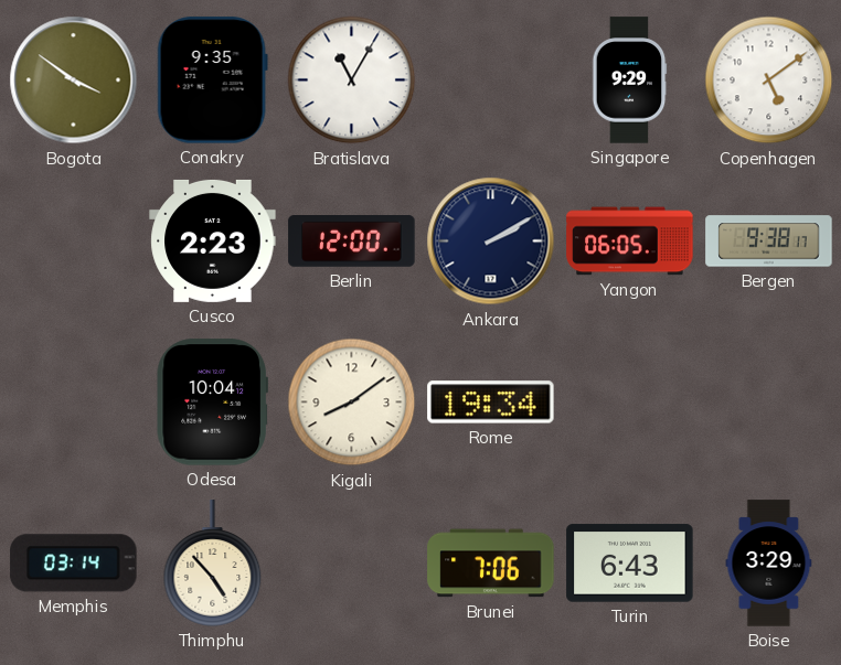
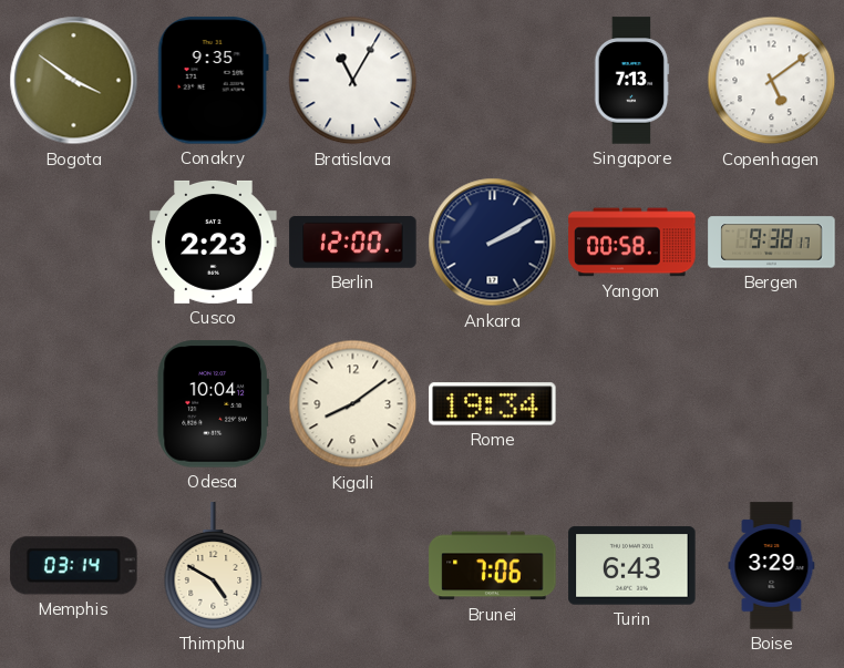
Singapore: 9:29 -> 7:13
Yangon: 06:05 -> 00:58
Thimphu: 4:53 -> 4:50
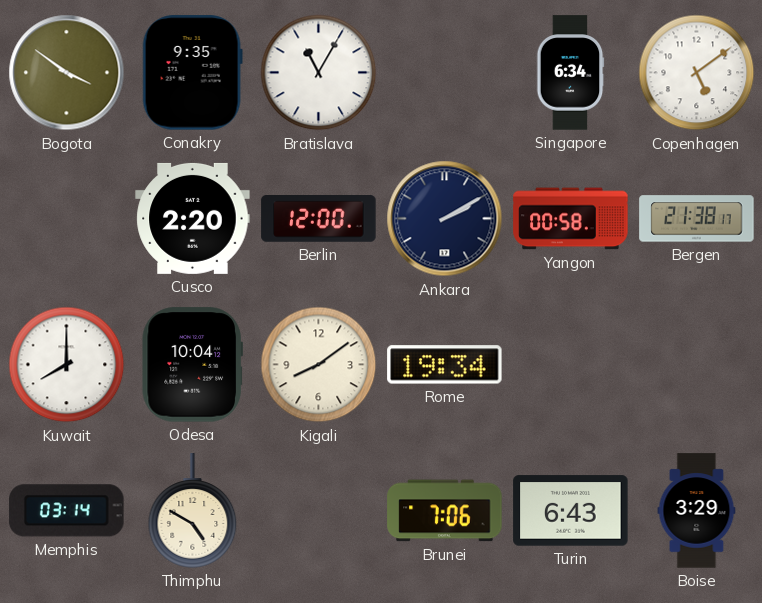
Singapore: 7:13 -> 6:34
Cusco: 2:23 -> 2:20
Bergen: 9:38 -> 21:38
Kuwait: none -> 8:00
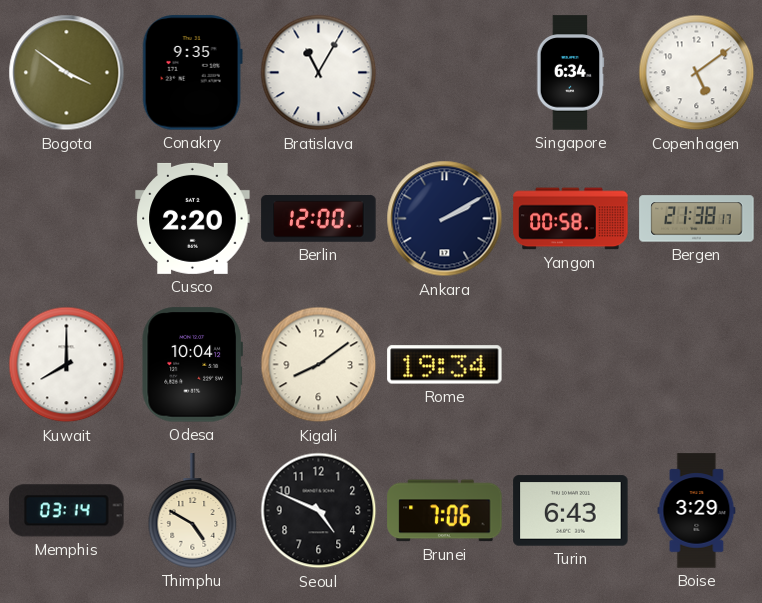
Seoul: none -> 4:49
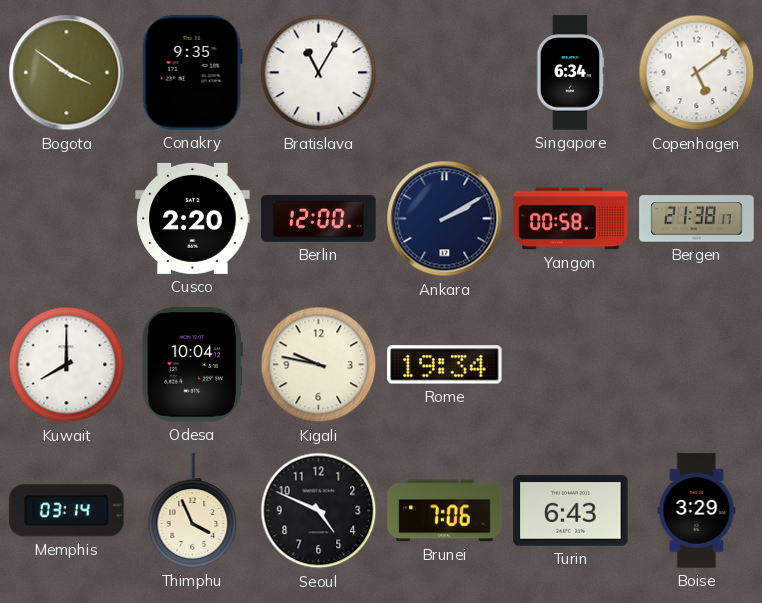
Kigali: 8:09 -> 9:47
Thimphu: 4:50 -> 3:56
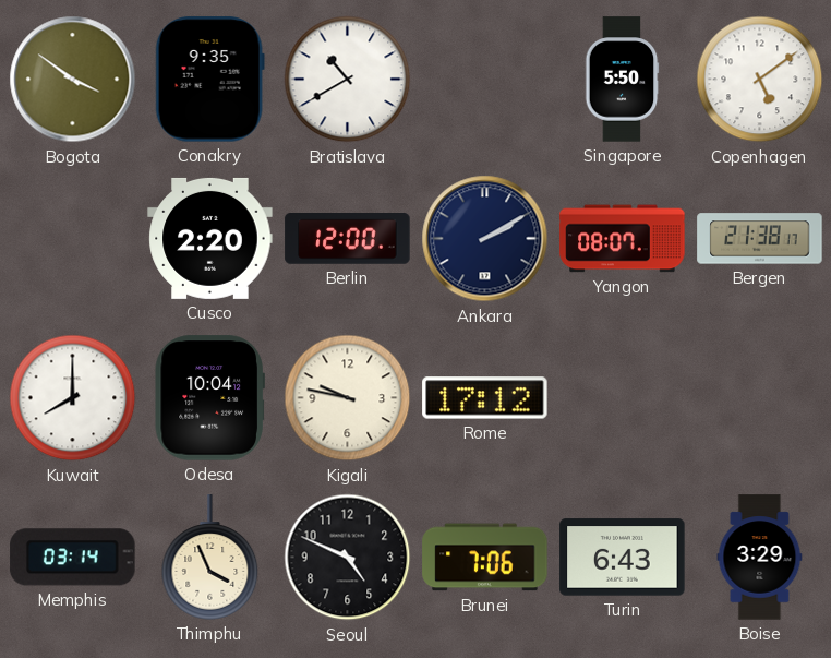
Bratislava: 11:05 -> 10:40
Singapore: 6:34 -> 5:50
Yangon: 00:58 -> 08:07
Rome: 19:34 -> 17:12
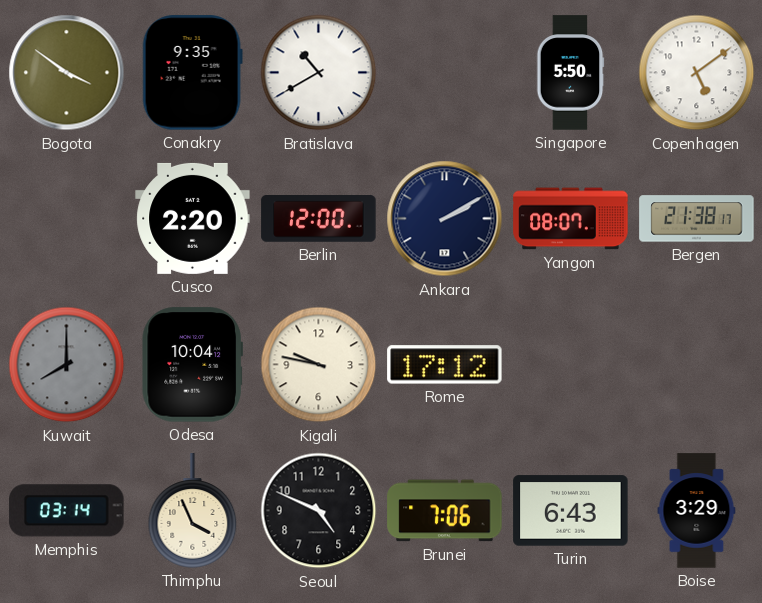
Kuwait dial: white -> grey
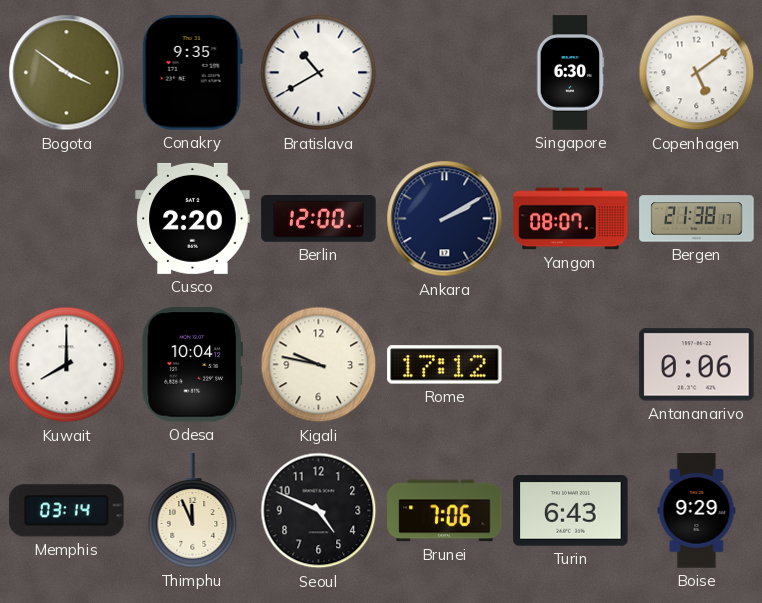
Singapore: 5:50 -> 6:30
Kuwait dial: grey -> white
Antananarivo: none -> 0:06
Thimphu: 3:56 -> 11:56
Boise: 3:29 -> 9:29
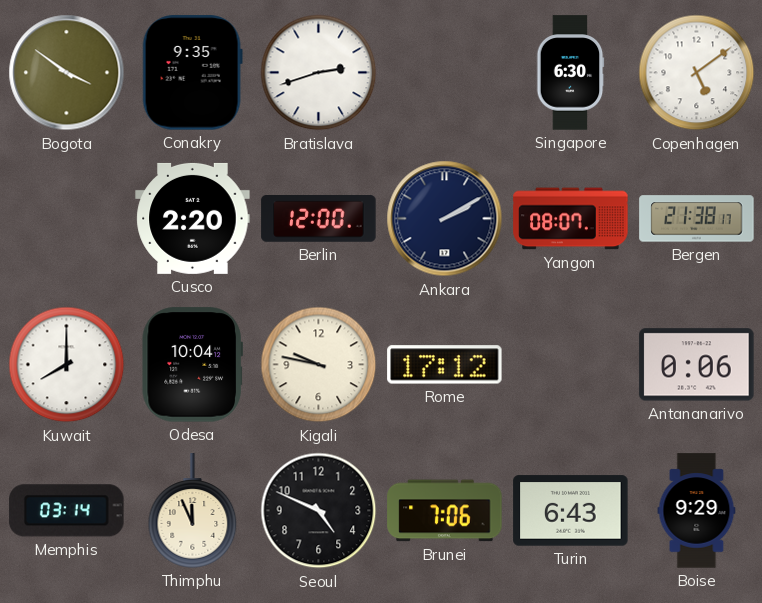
Bratislava: 10:40 -> 2:42
